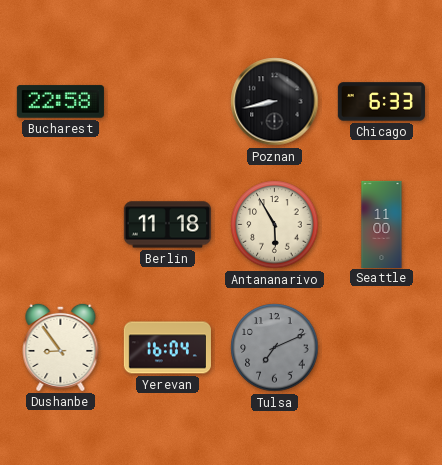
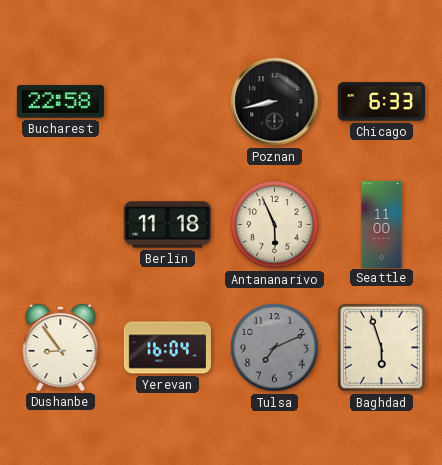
Antananarivo: 5:55 -> 5:56
Baghdad: none -> 5:57
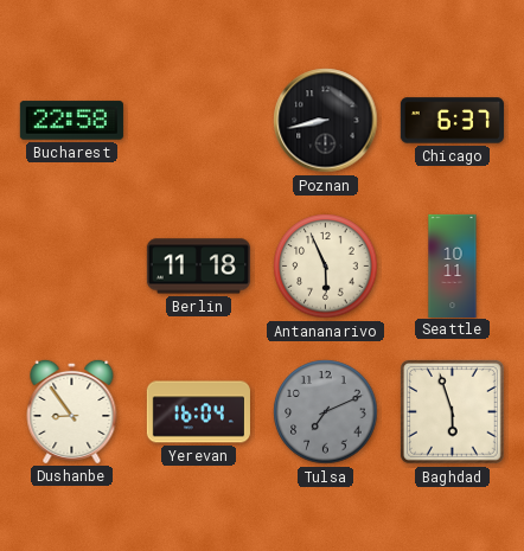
Chicago: 6:33 -> 6:37
Seattle: 11:00 -> 10:11
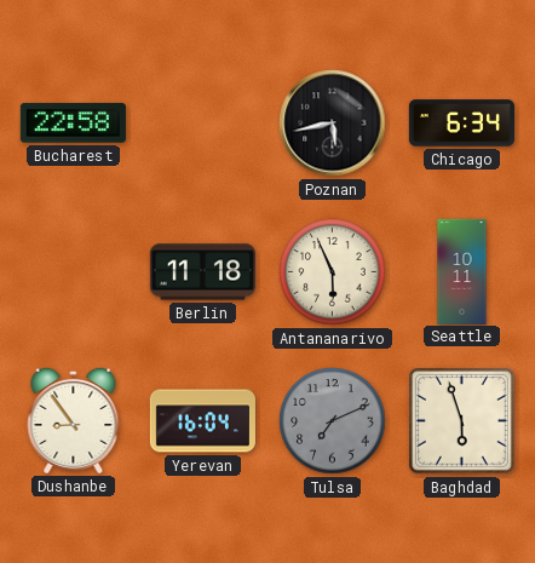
Poznan: 8:43 -> 5:43
Chicago: 6:37 -> 6:34
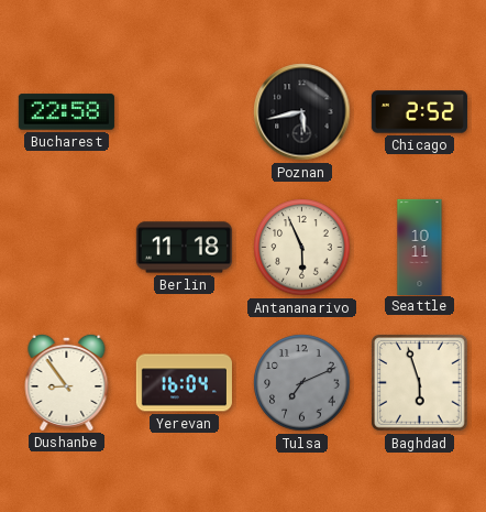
Chicago: 6:34 -> 2:52
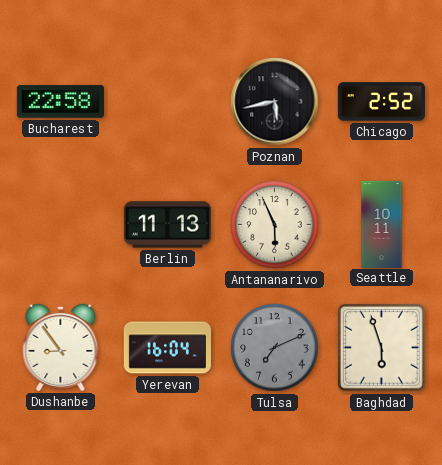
Berlin: 11:18 -> 11:13
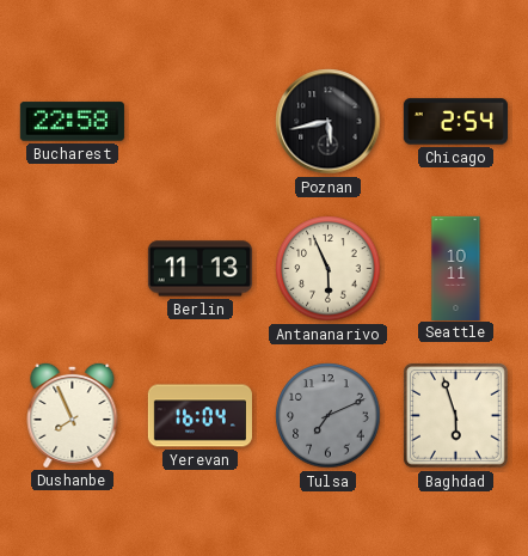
Chicago: 2:52 -> 2:54
Dushanbe: 8:54 -> 7:56
